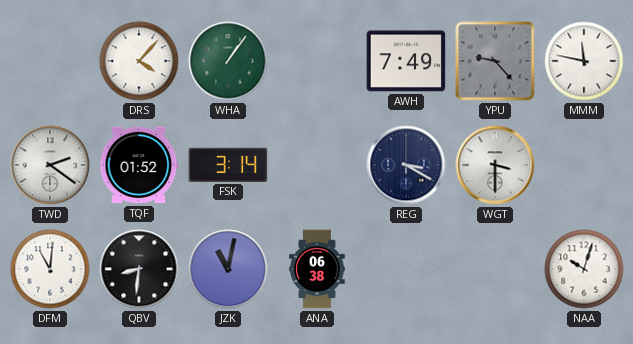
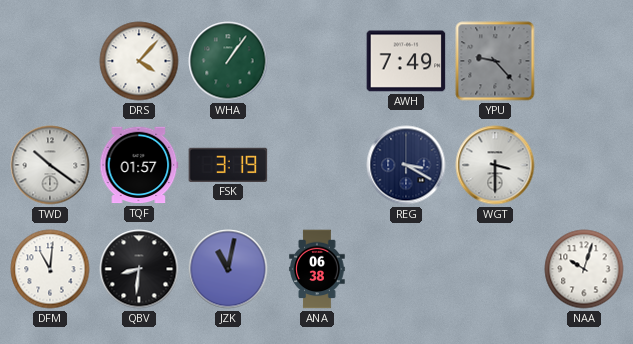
MMM: 11:47 -> none
TWD: 2:21 -> 10:21
TQF: 01:52 -> 01:57
FSK: 3:14 -> 3:19
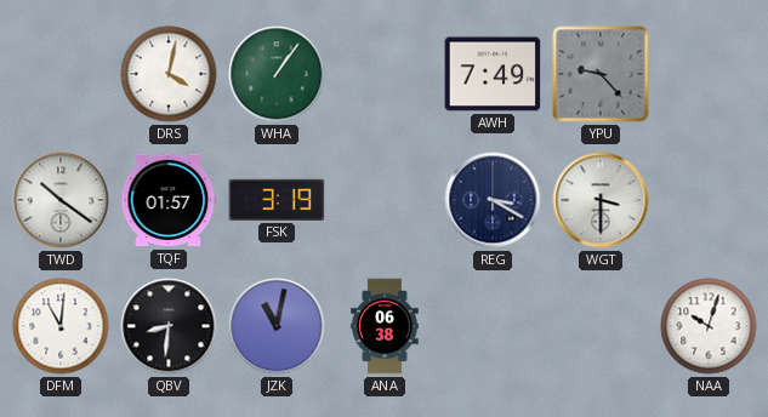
DRS: 4:07 -> 4:02
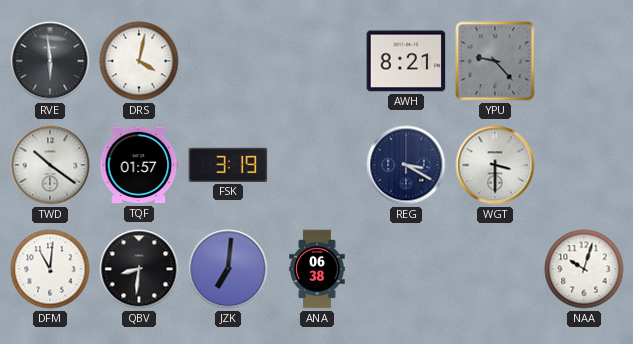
RVE: none -> 5:59
WHA: 1:06 -> none
AWH: 7:49 -> 8:21
JZK: 11:02 -> 7:01
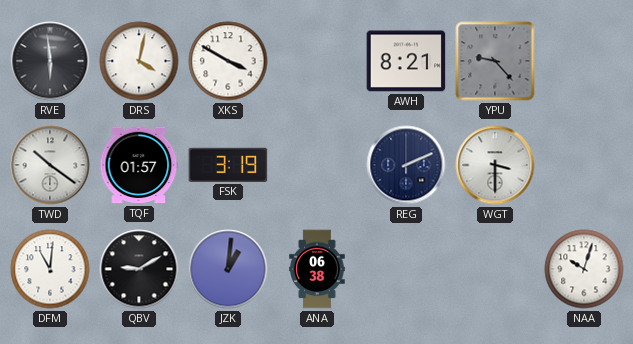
XKS: none -> 3:50
REG: 3:20 -> 2:11
QBV: 8:31 -> 9:10
JZK: 7:01 -> 1:01
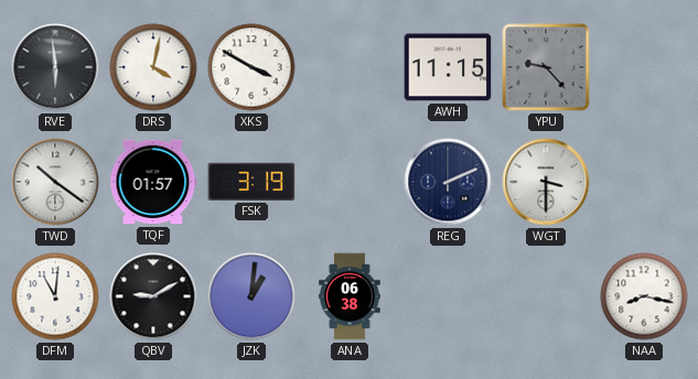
AWH: 8:21 -> 11:15
NAA: 10:03 -> 8:17
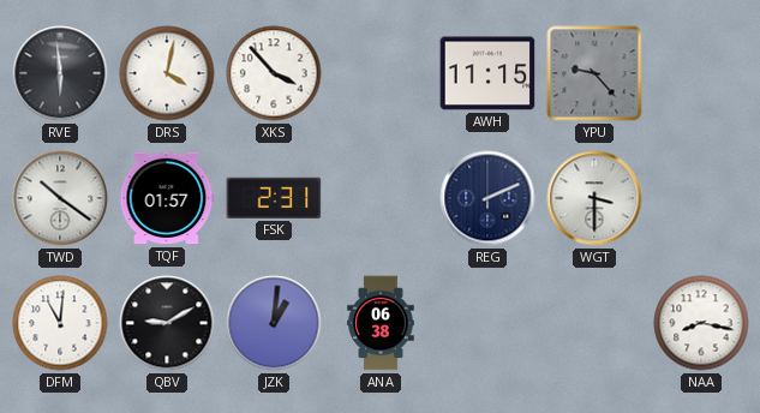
XKS: 3:50 -> 3:53
FSK: 3:19 -> 2:31
